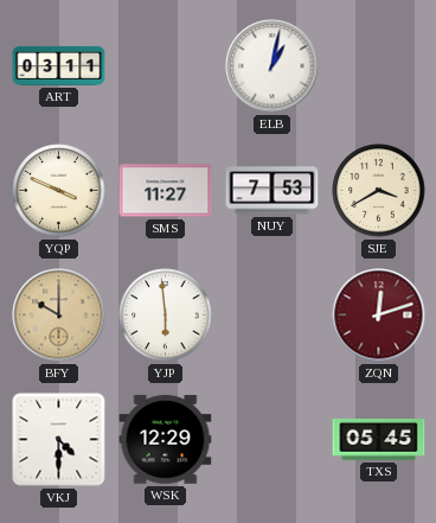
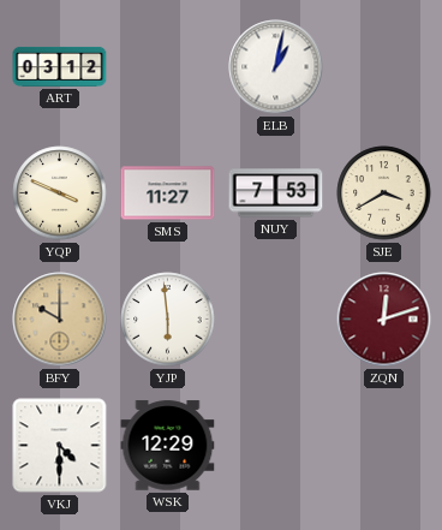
ART: 03:11 -> 03:12
TXS: 05:45 -> none
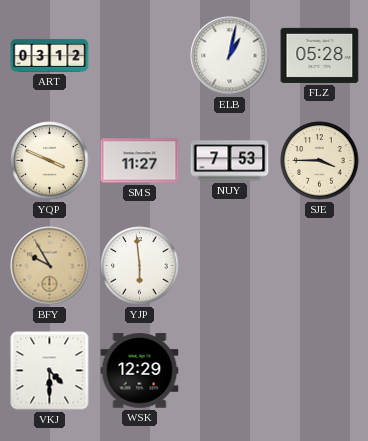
FLZ: none -> 05:28
SJE: 3:40 -> 3:45
BFY: 10:00 -> 9:55
ZQN: 12:12 -> none
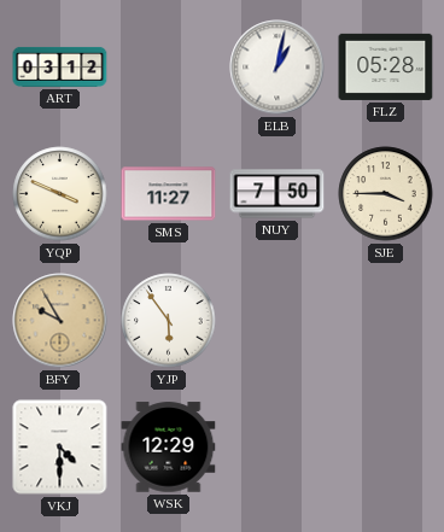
NUY: 7:53 -> 7:50
YJP: 5:59 -> 5:54
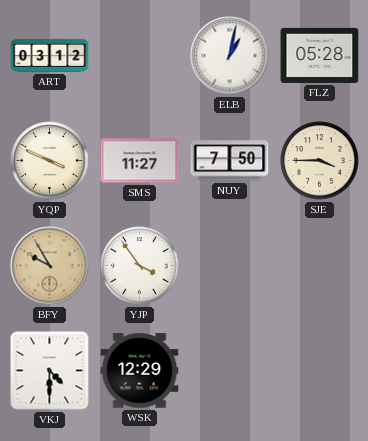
YJP: 5:54 -> 3:54
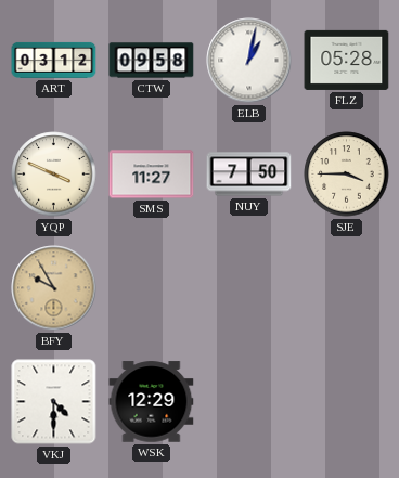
CTW: none -> 09:58
YJP: 3:54 -> none
